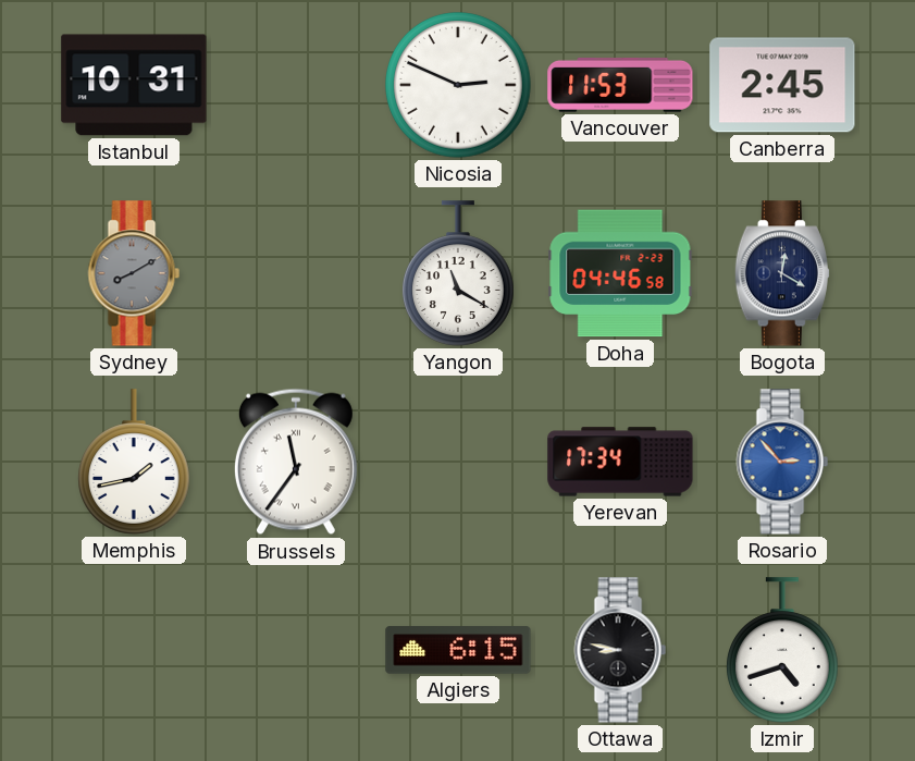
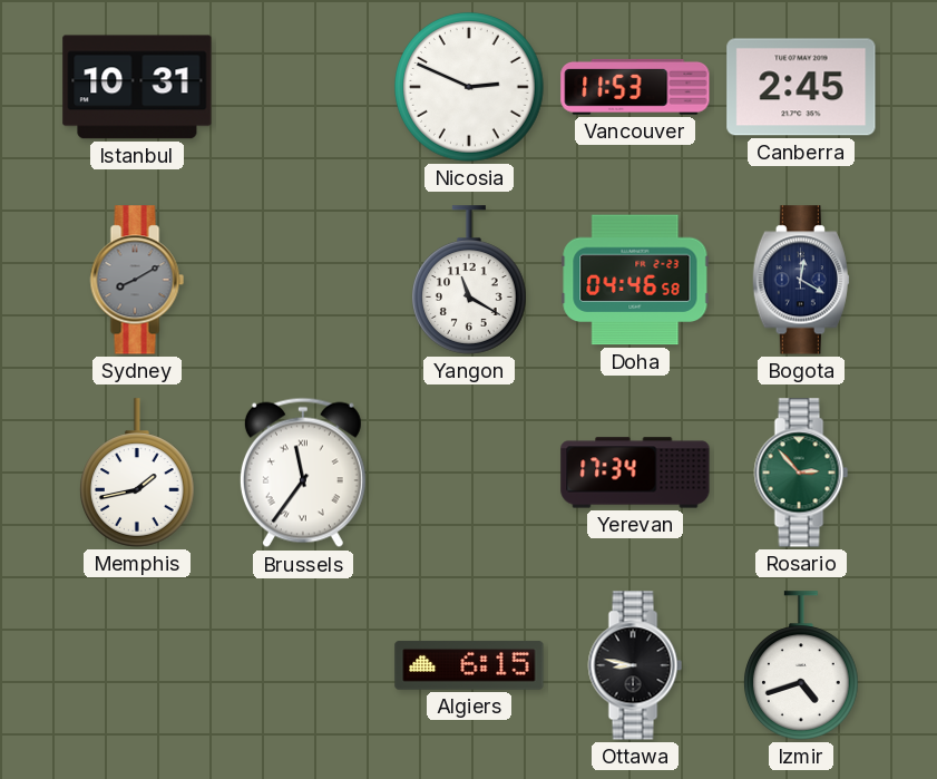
Rosario dial: blue -> green
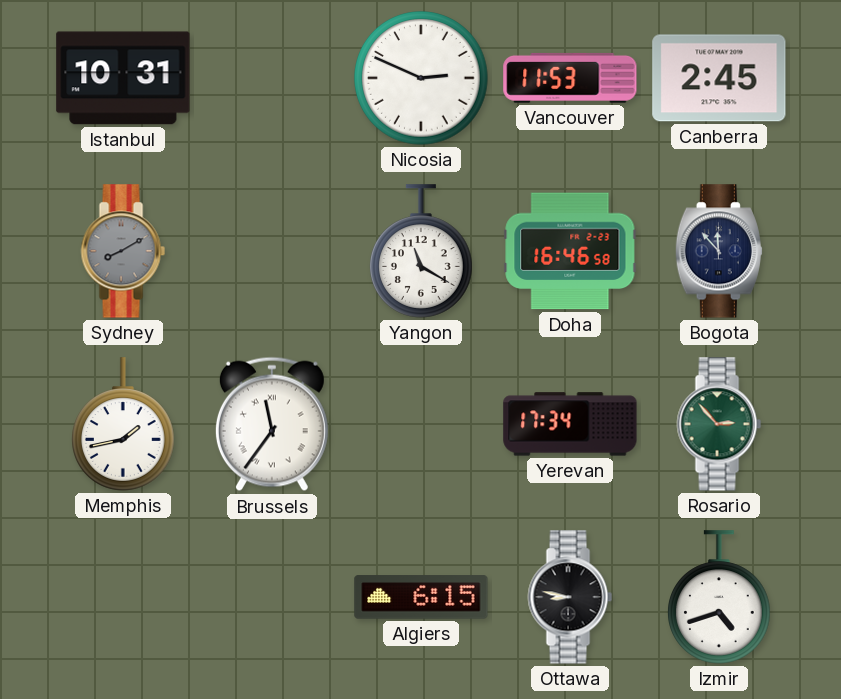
Doha: 04:46 -> 16:46
Bogota: 12:20 -> 11:53
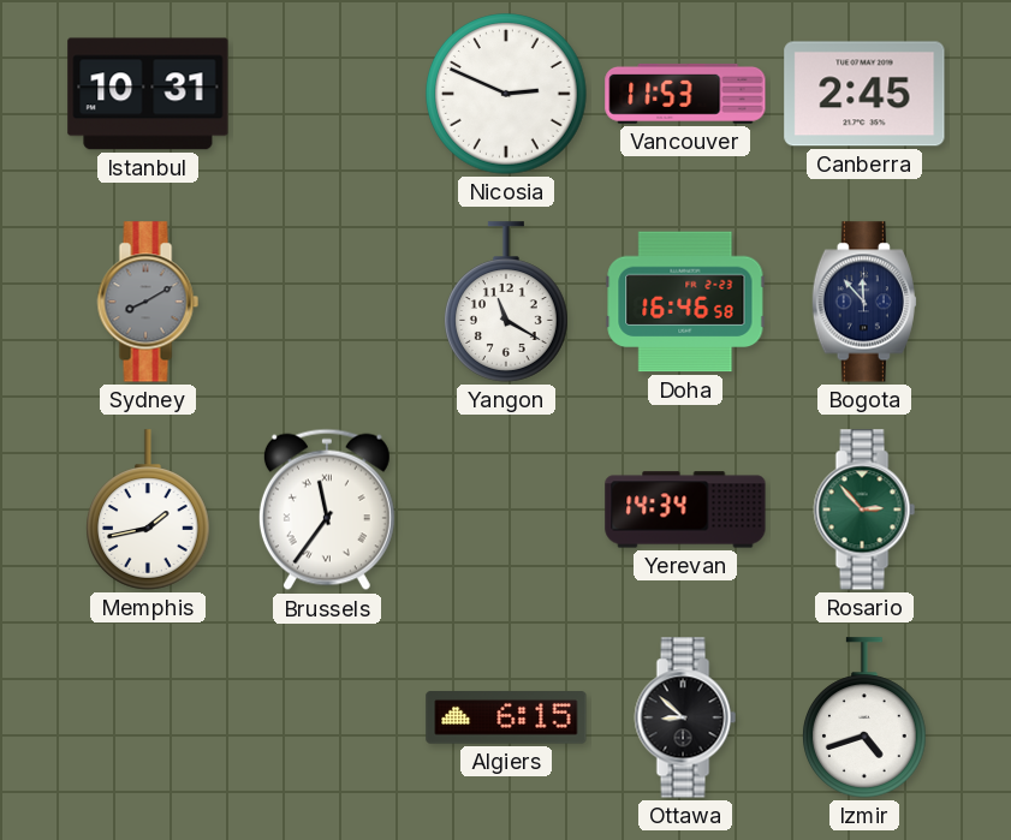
Yerevan: 17:34 -> 14:34
Ottawa: 8:47 -> 8:52
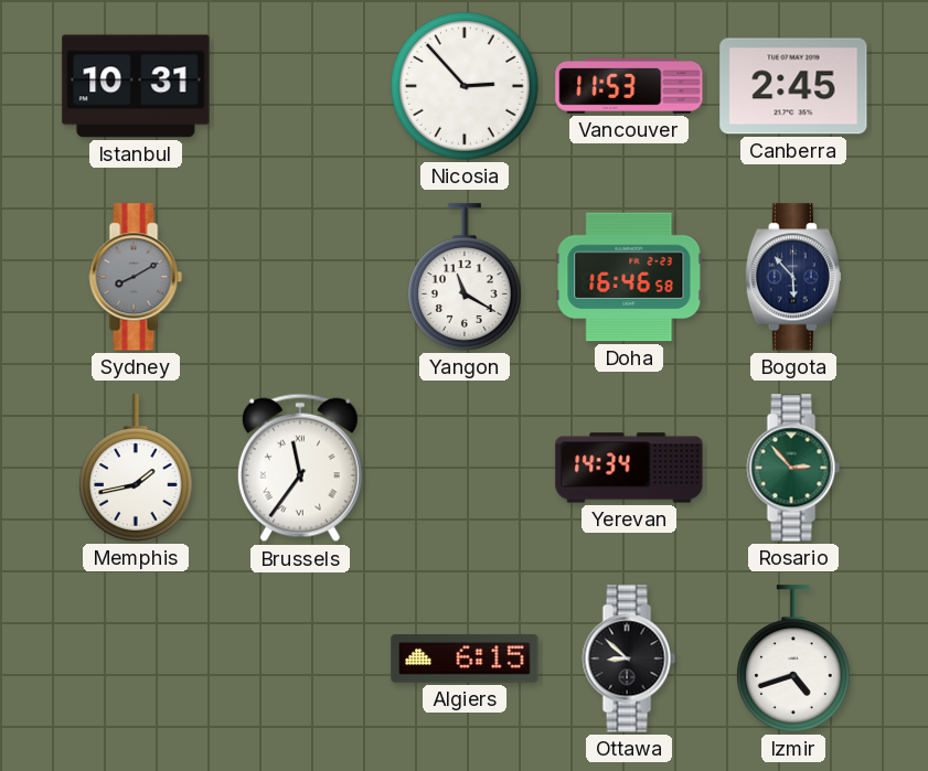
Nicosia: 2:49 -> 2:53
Bogota: 11:53 -> 5:53
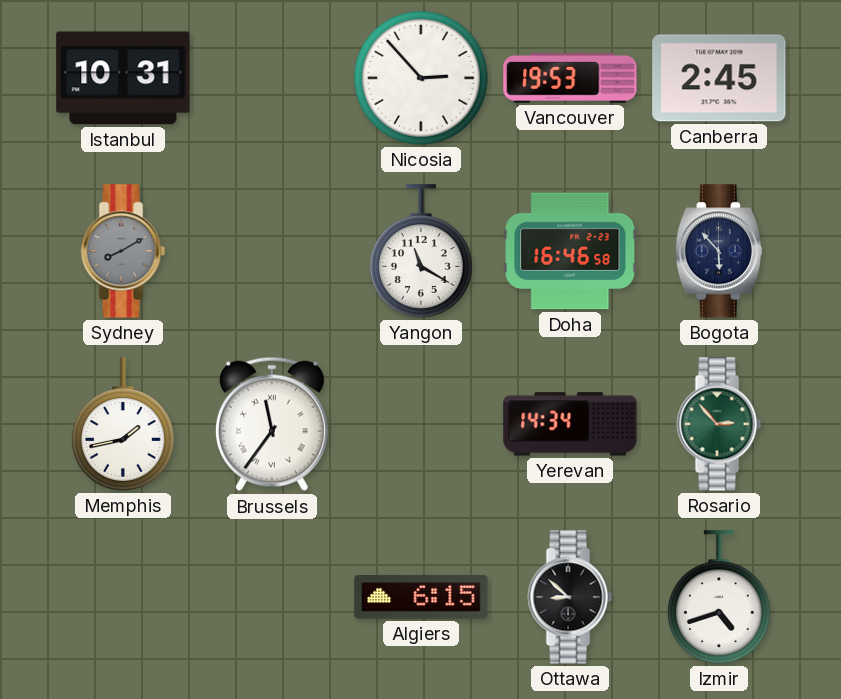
Vancouver: 11:53 -> 19:53
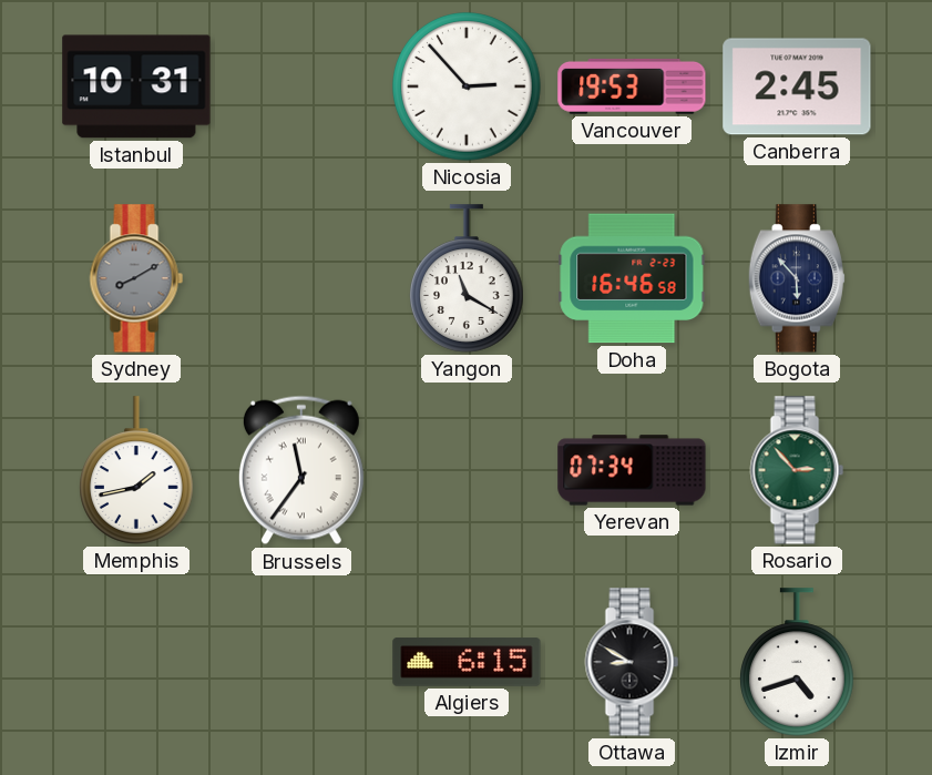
Yerevan: 14:34 -> 07:34
Ottawa: 8:52 -> 8:50
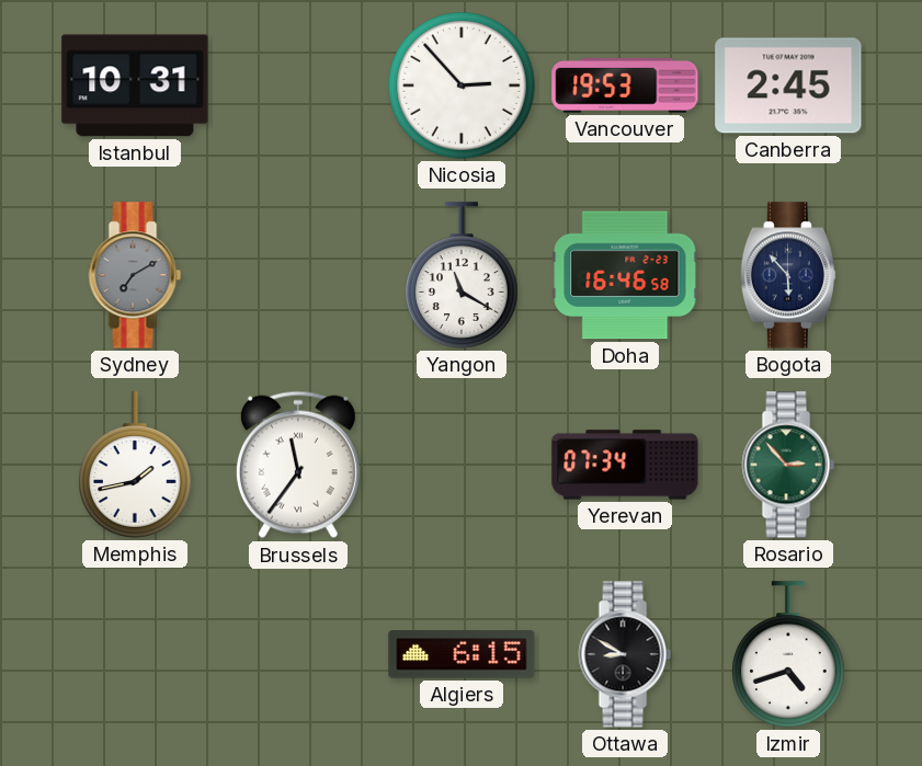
Sydney: 8:10 -> 7:10
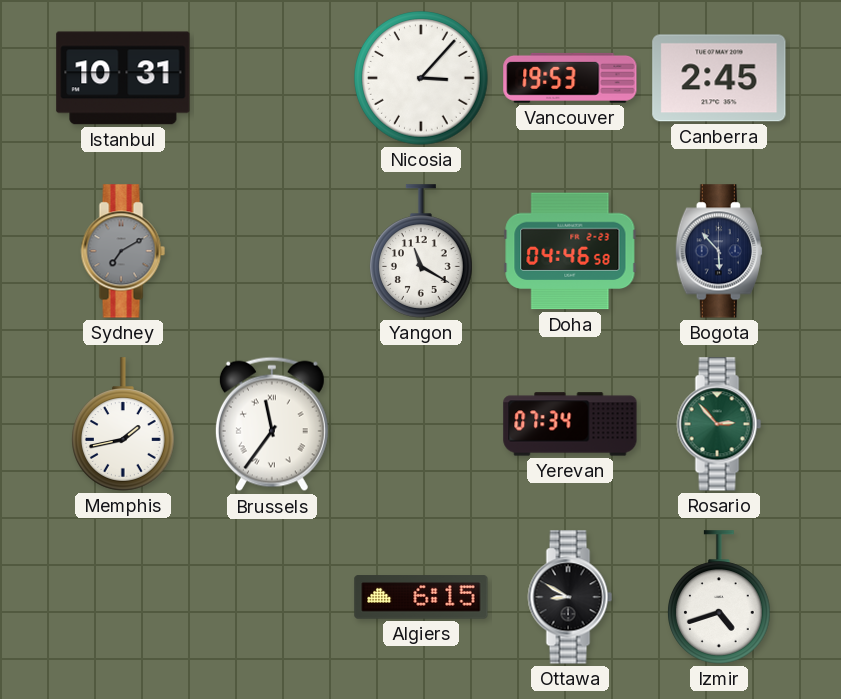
Nicosia: 2:53 -> 3:07
Doha: 16:46 -> 04:46
